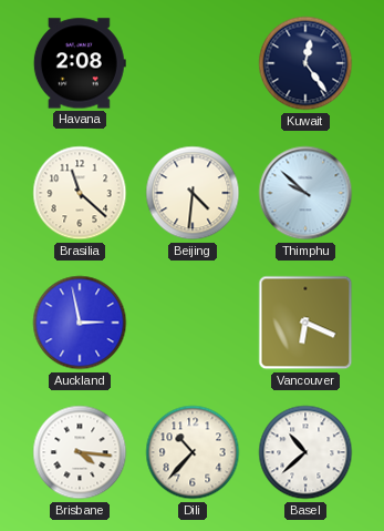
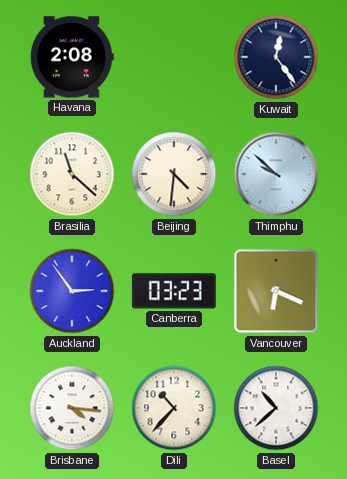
Auckland: 2:58 -> 2:54
Canberra: none -> 03:23
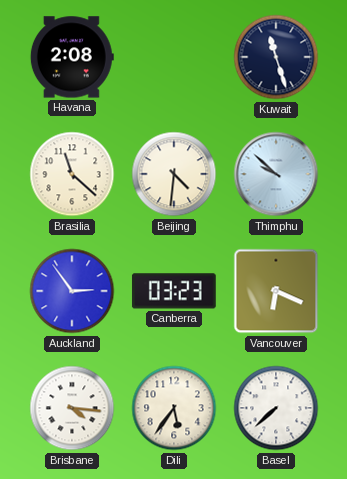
Kuwait: 12:24 -> 11:27
Dili: 10:37 -> 5:36
Basel: 10:38 -> 7:38
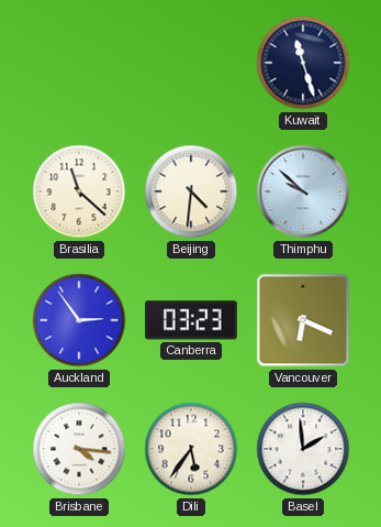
Havana: 2:08 -> none
Basel: 7:38 -> 1:59
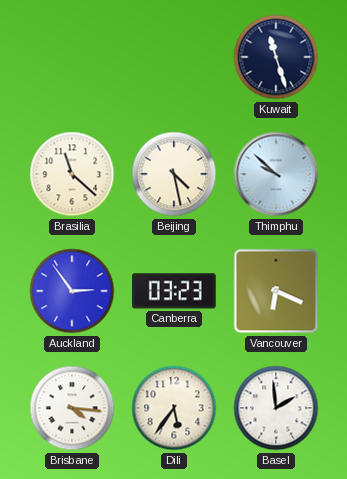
Beijing: 4:31 -> 4:28
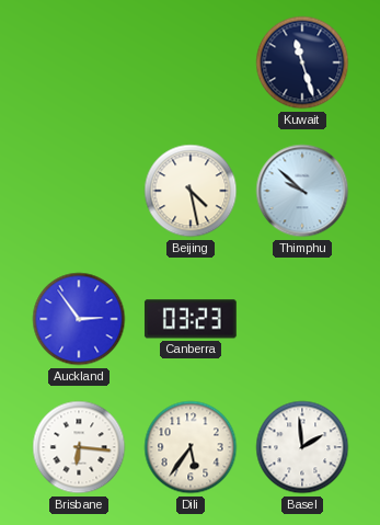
Brasilia: 11:22 -> none
Vancouver: 6:19 -> none
Brisbane: 4:16 -> 6:16
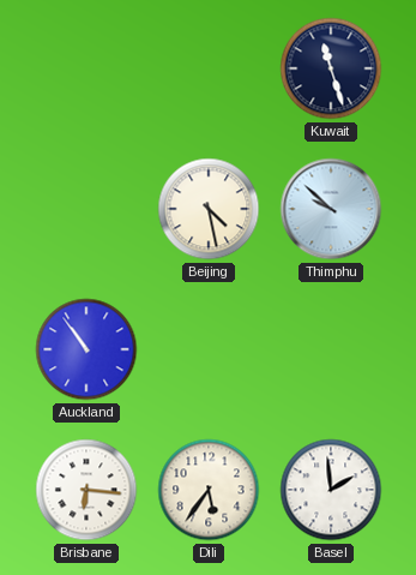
Auckland: 2:54 -> 10:54
Canberra: 03:23 -> none
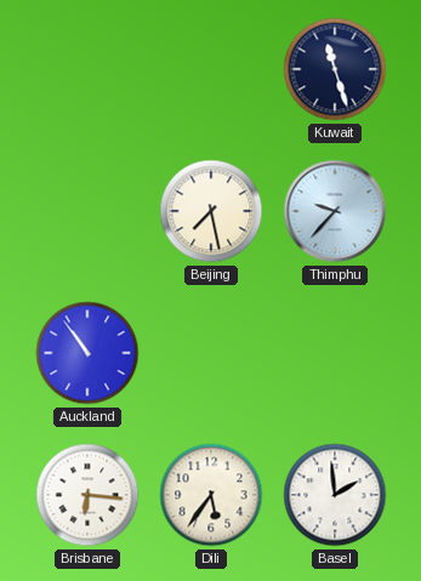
Beijing: 4:28 -> 7:28
Thimphu: 9:52 -> 9:37
